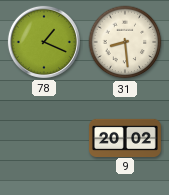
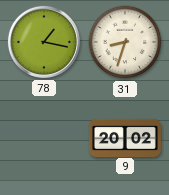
78: 1:19 -> 1:17
31: 8:29 -> 8:33
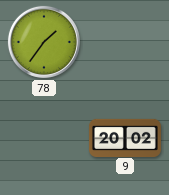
78: 1:17 -> 1:36
31: 8:33 -> none
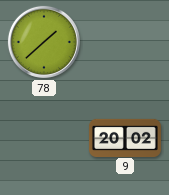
78: 1:36 -> 1:38
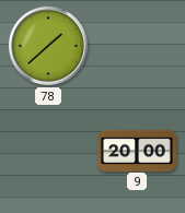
9: 20:02 -> 20:00
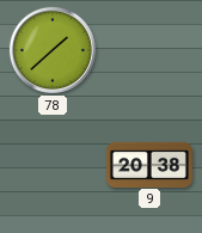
9: 20:00 -> 20:38
